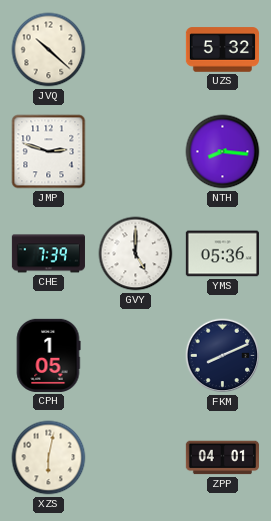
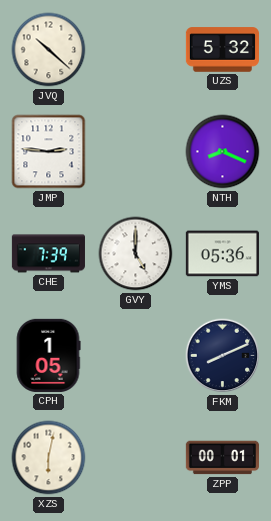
JMP: 2:48 -> 2:46
NTH: 8:16 -> 8:19
ZPP: 04:01 -> 00:01
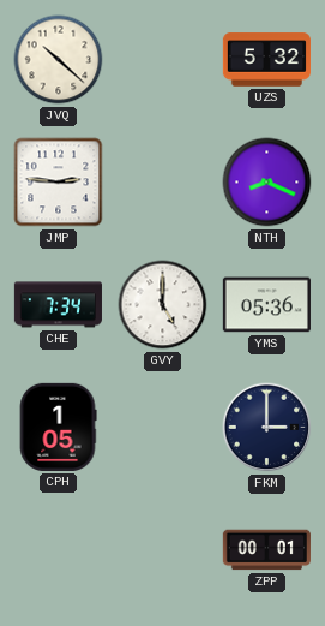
CHE: 7:39 -> 7:34
FKM: 8:11 -> 3:00
XZS: 6:02 -> none
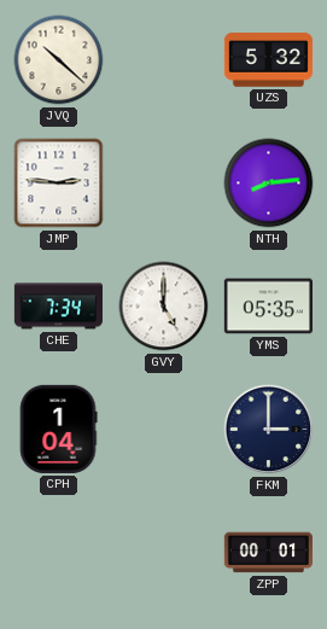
NTH: 8:19 -> 8:14
YMS: 05:36 -> 05:35
CPH: 1:05 -> 1:04
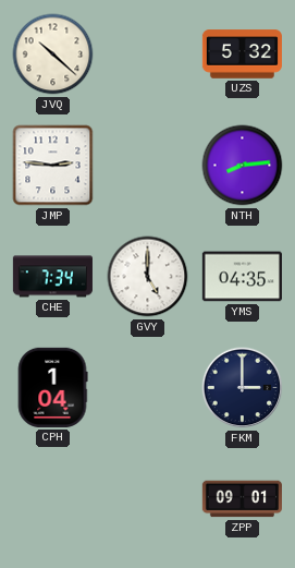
YMS: 05:35 -> 04:35
ZPP: 00:01 -> 09:01
